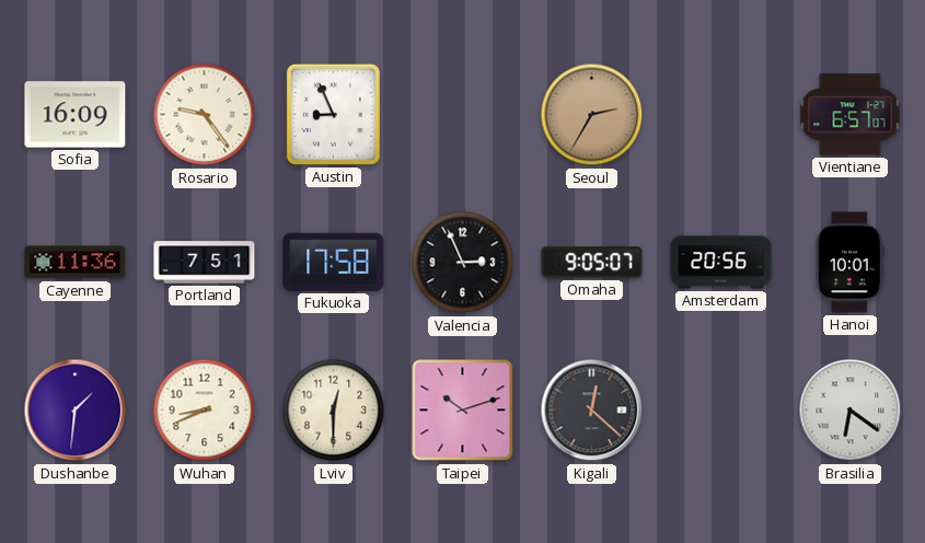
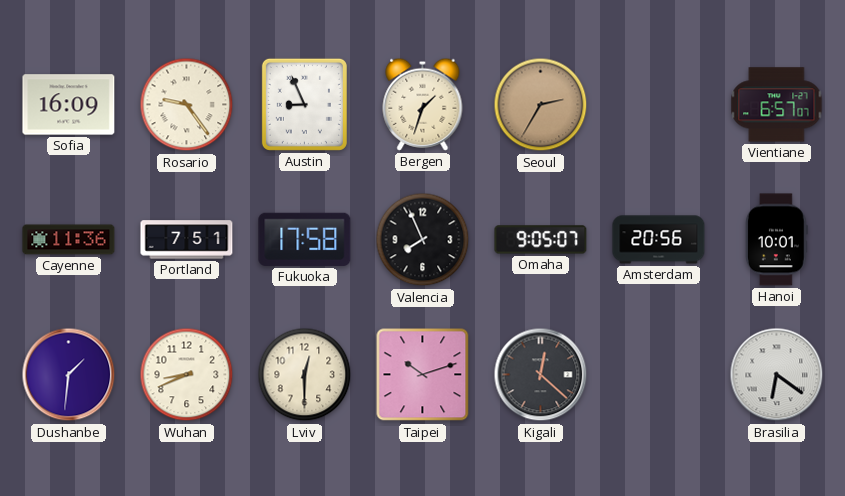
Bergen: none -> 1:33
Valencia: 2:56 -> 7:56
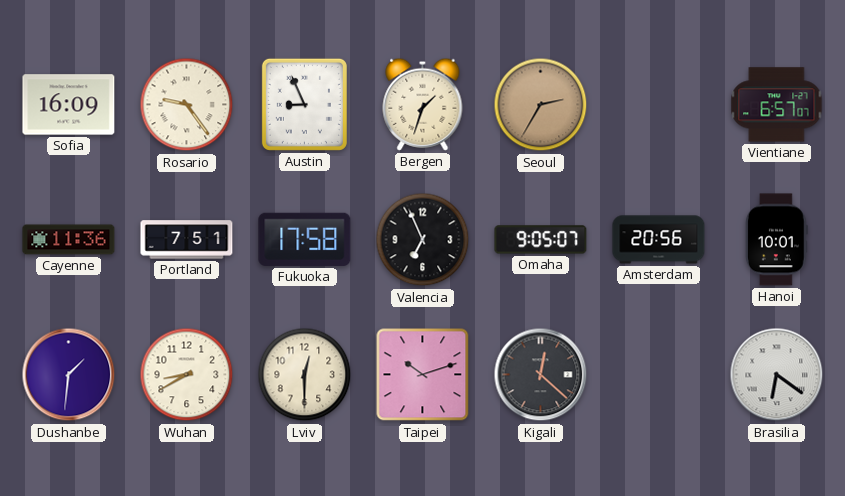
Valencia: 7:56 -> 6:56
Wuhan: 8:41 -> 8:40
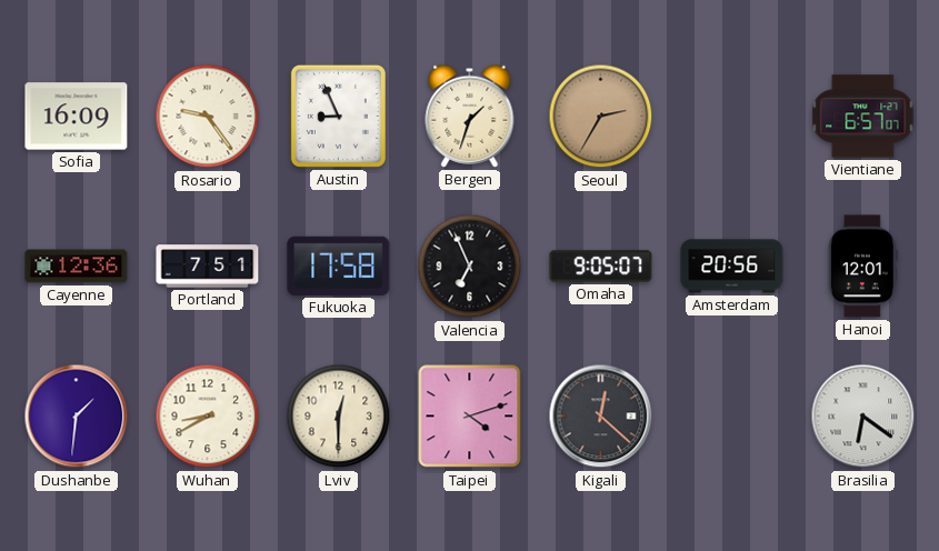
Cayenne: 11:36 -> 12:36
Hanoi: 10:01 -> 12:01
Taipei: 10:12 -> 4:12
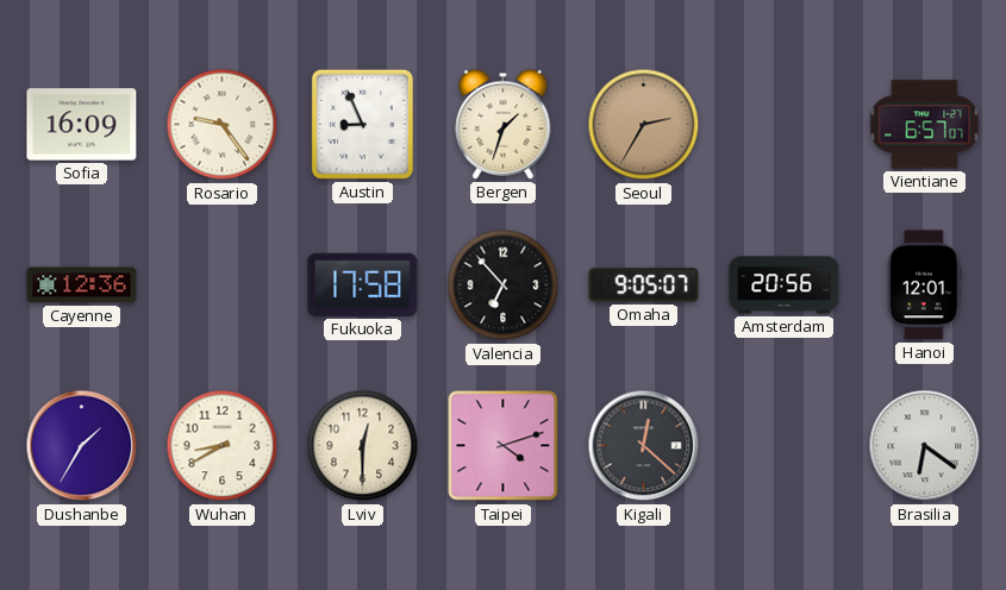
Portland: 7:51 -> none
Valencia: 6:56 -> 6:53
Dushanbe: 1:31 -> 1:35
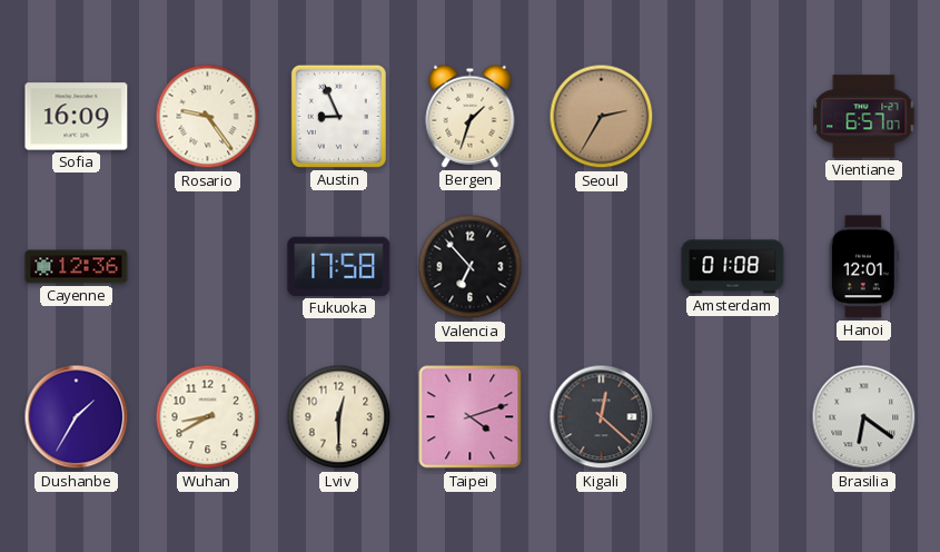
Omaha: 9:05 -> none
Amsterdam: 20:56 -> 01:08
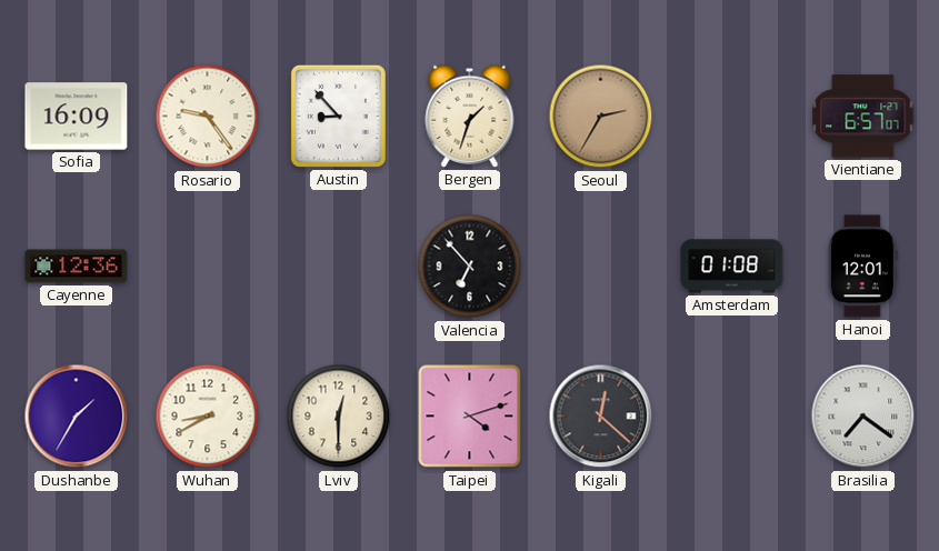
Austin: 8:56 -> 8:53
Fukuoka: 17:58 -> none
Brasilia: 6:21 -> 7:21
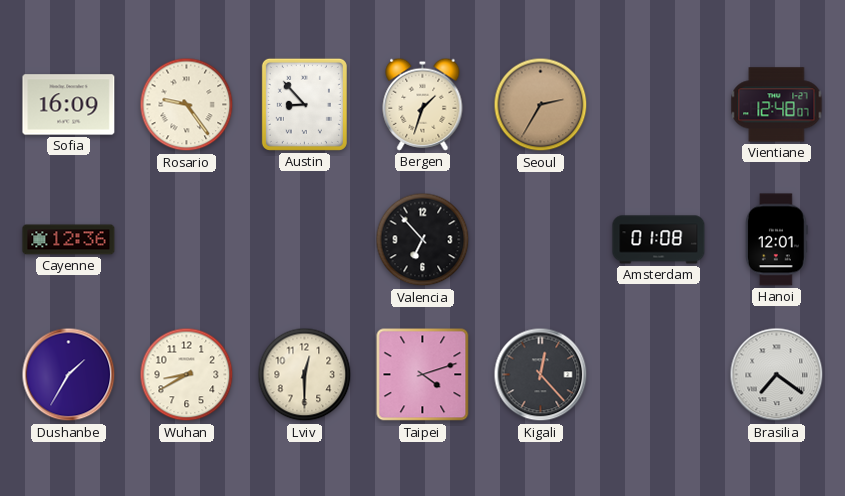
Vientiane: 6:57 -> 12:48
Kigali: 12:22 -> 12:23
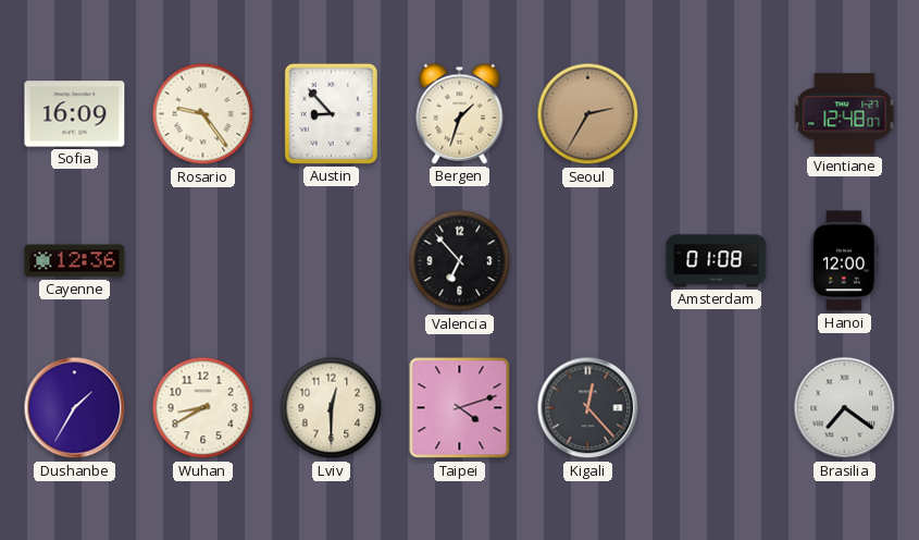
Hanoi: 12:01 -> 12:00
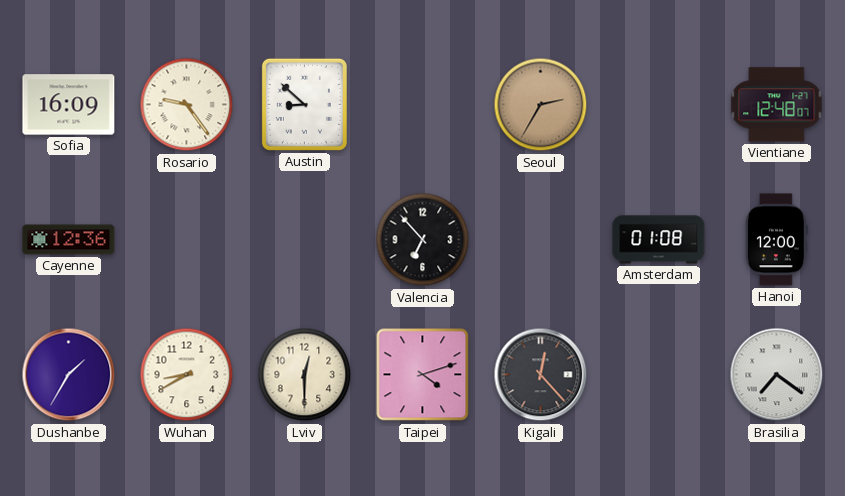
Austin: 8:53 -> 8:52
Bergen: 1:33 -> none
